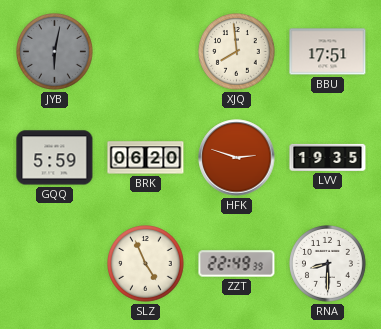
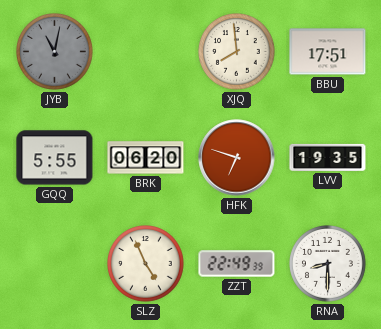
JYB: 6:02 -> 11:02
GQQ: 5:59 -> 5:55
HFK: 2:48 -> 6:48
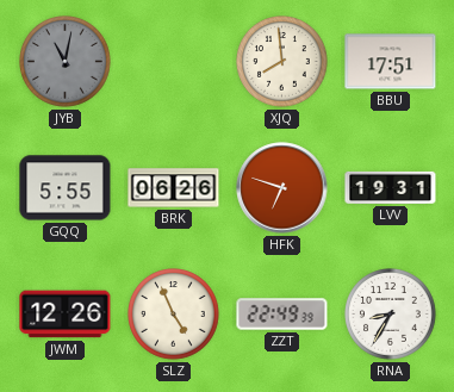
BRK: 06:20 -> 06:26
LVV: 19:35 -> 19:31
JWM: none -> 12:26
RNA: 8:30 -> 8:35
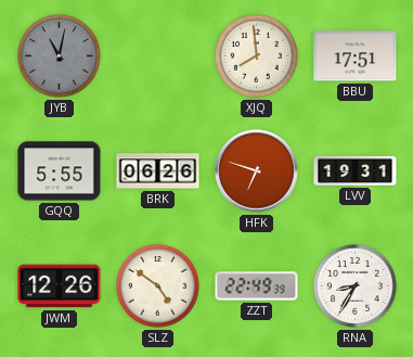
SLZ: 4:56 -> 4:51
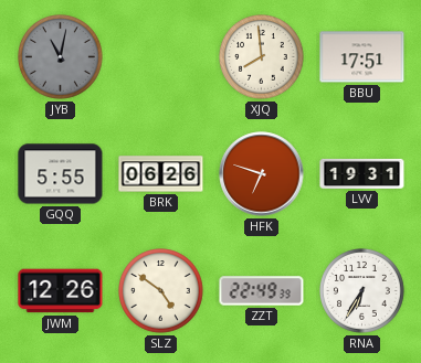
RNA: 8:35 -> 6:35
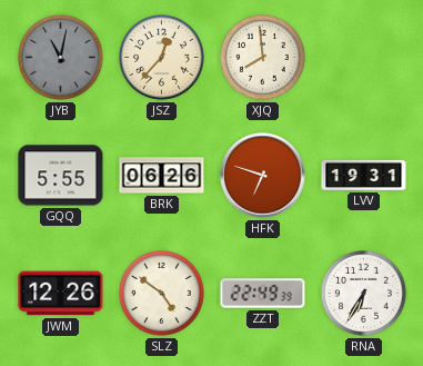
JSZ: none -> 12:37
BBU: 17:51 -> none
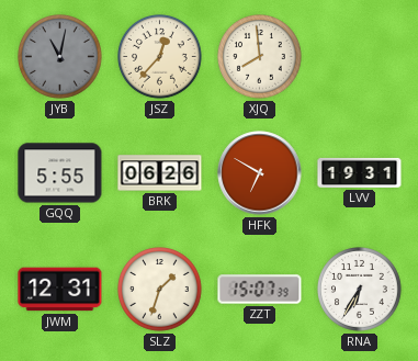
HFK: 6:48 -> 6:50
JWM: 12:26 -> 12:31
SLZ: 4:51 -> 1:33
ZZT: 22:49 -> 15:07
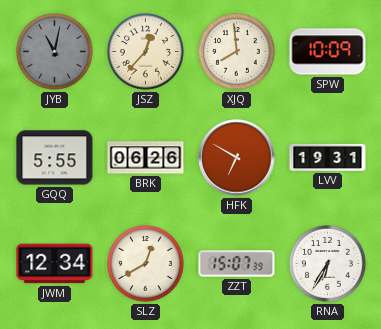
SPW: none -> 10:09
JWM: 12:31 -> 12:34
SLZ: 1:33 -> 12:40
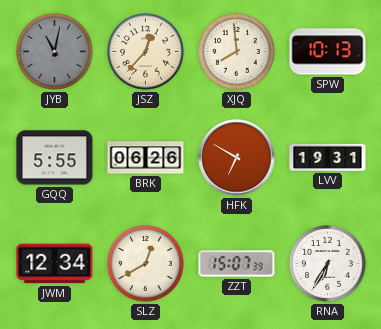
SPW: 10:09 -> 10:13
